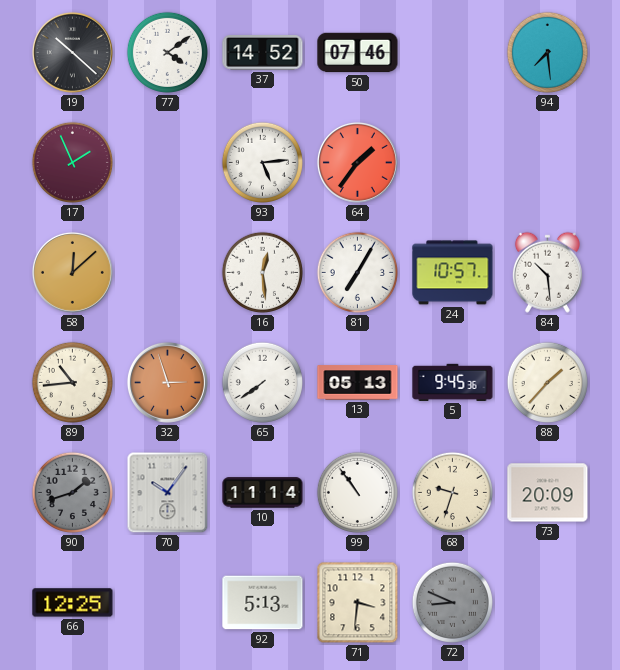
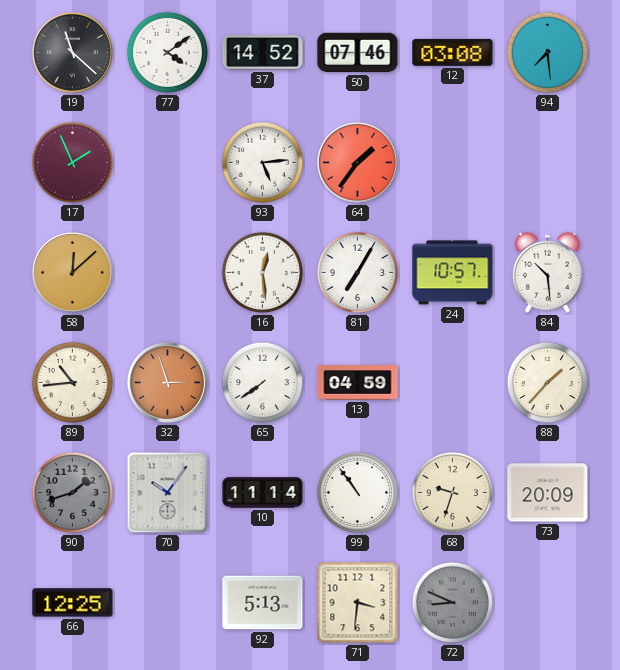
19: 10:22 -> 11:22
12: none -> 03:08
13: 05:13 -> 04:59
5: 9:45 -> none
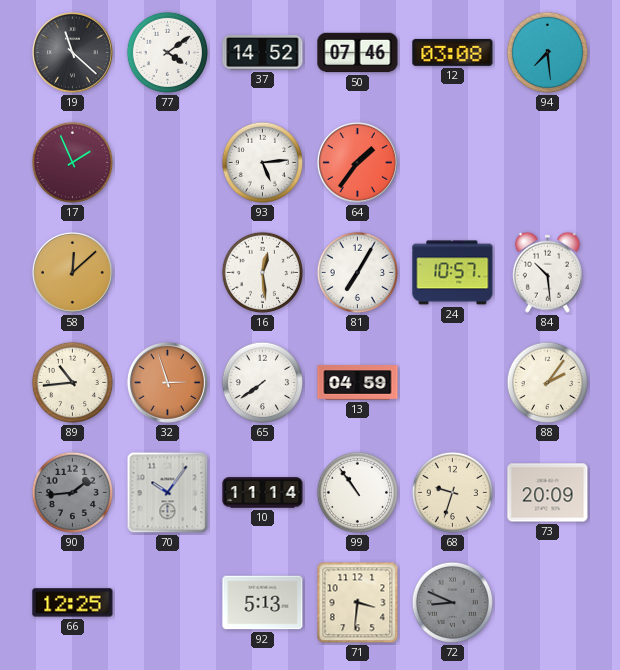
88: 1:37 -> 2:06
90: 1:42 -> 1:44
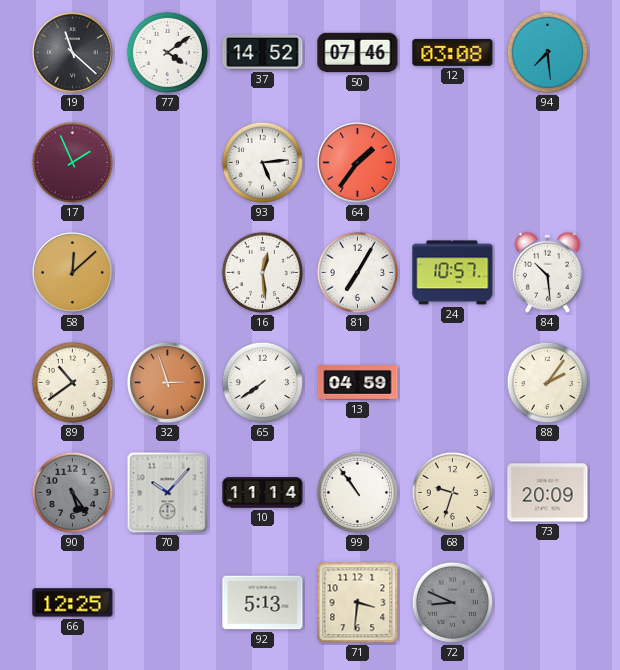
89: 10:44 -> 10:39
90: 1:44 -> 5:24
70: 10:06 -> 10:07
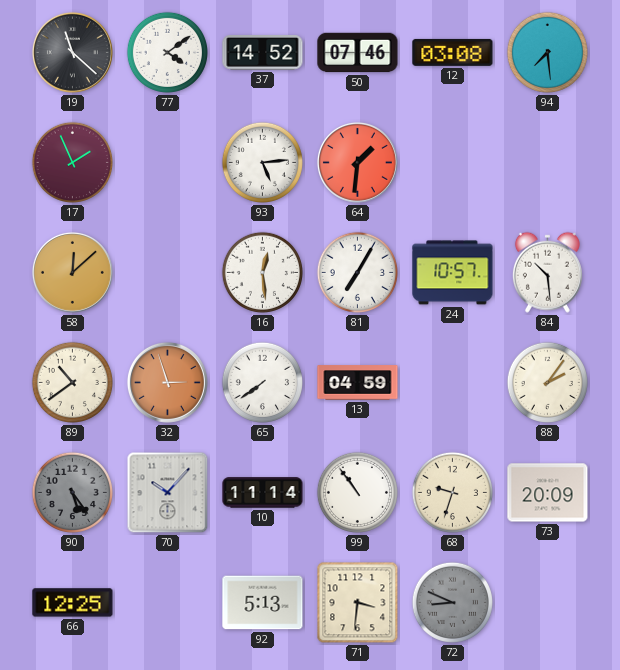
64: 1:36 -> 1:31
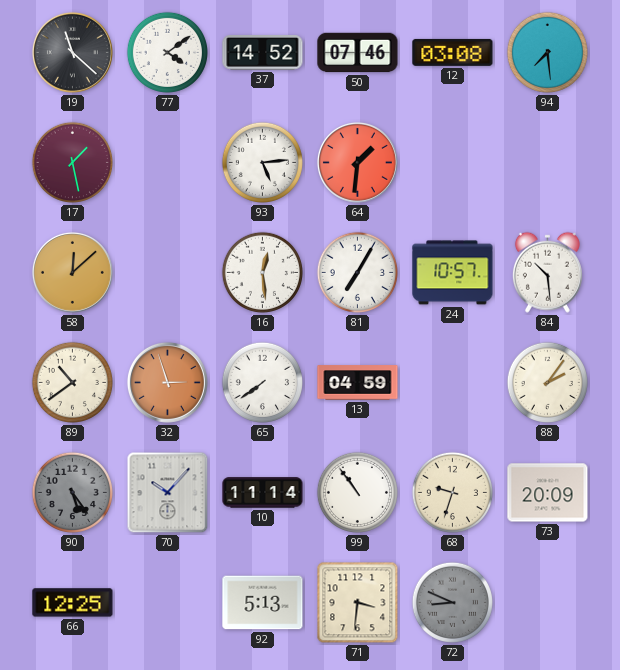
17: 1:56 -> 1:28
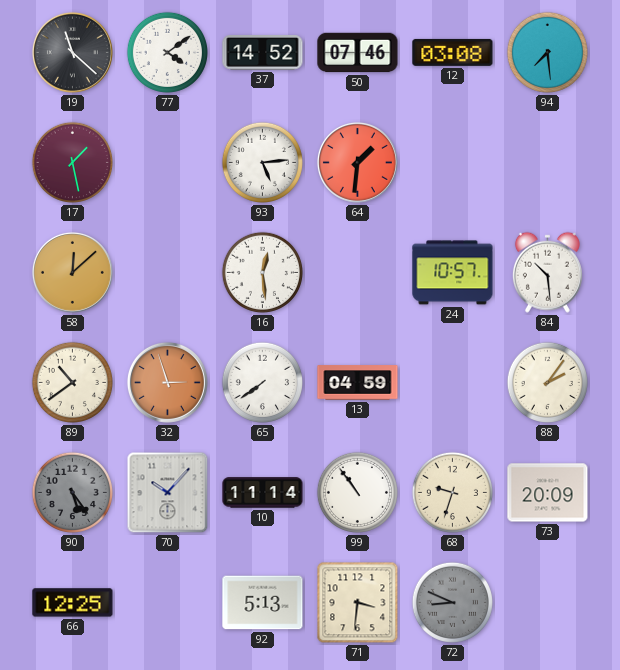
81: 7:05 -> none
